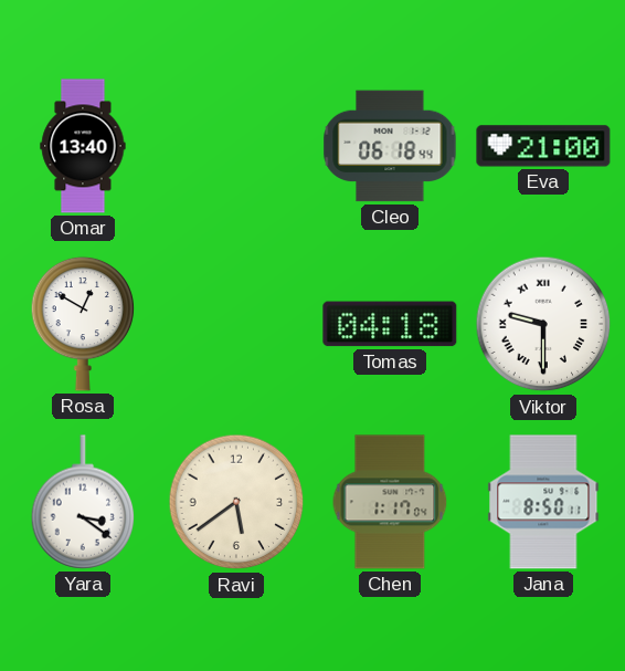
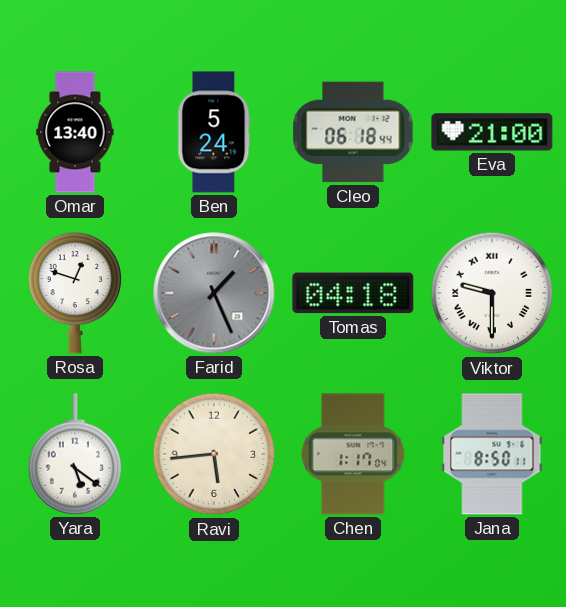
Ben: none -> 5:24
Rosa: 12:50 -> 12:48
Farid: none -> 1:26
Yara: 3:21 -> 5:21
Ravi: 5:39 -> 5:44
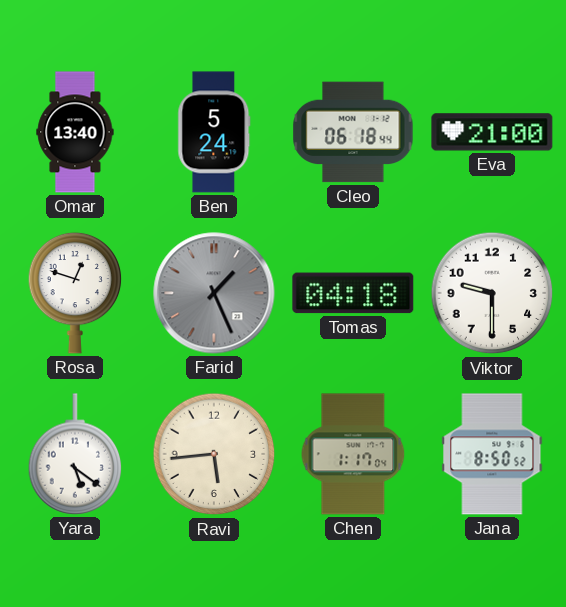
Viktor numerals: Roman -> Arabic
Jana: 8:50:11 -> 8:50:52
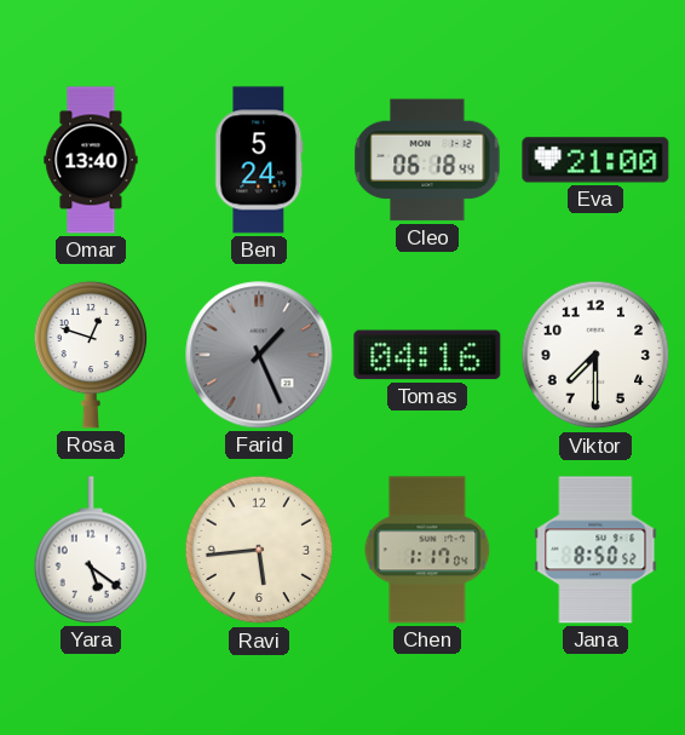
Tomas: 04:18 -> 04:16
Viktor: 9:30 -> 7:30
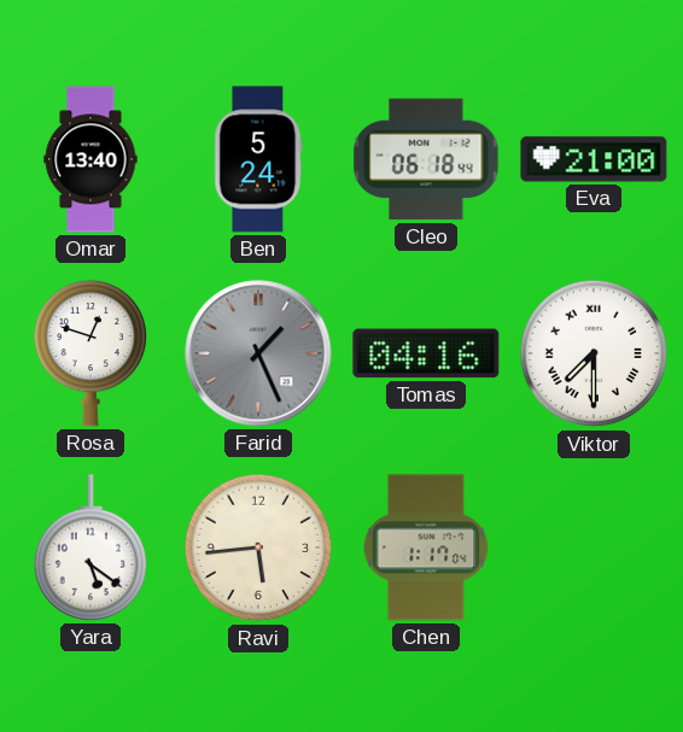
Viktor numerals: Arabic -> Roman
Jana: 8:50 -> none
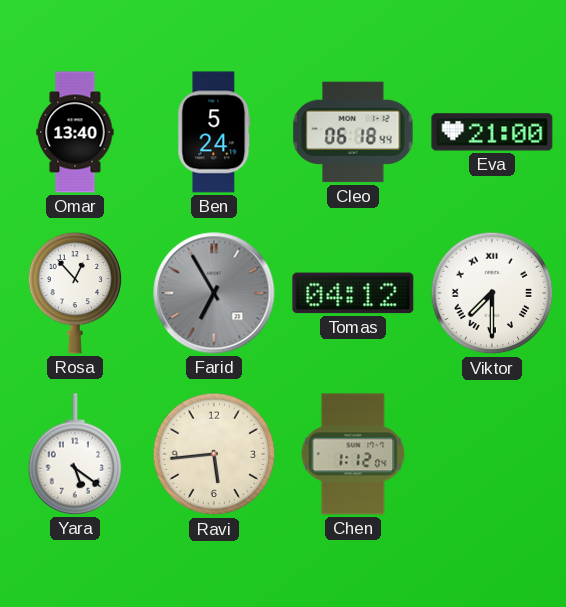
Rosa: 12:48 -> 12:53
Farid: 1:26 -> 6:55
Tomas: 04:16 -> 04:12
Chen: 1:17 -> 1:12
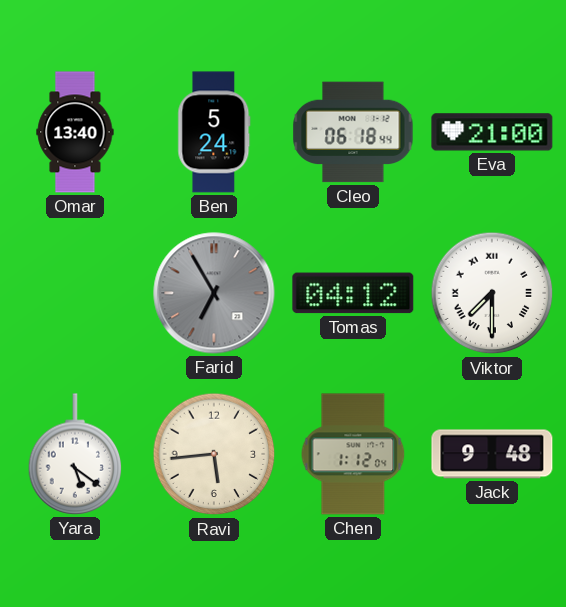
Rosa: 12:53 -> none
Jack: none -> 9:48
